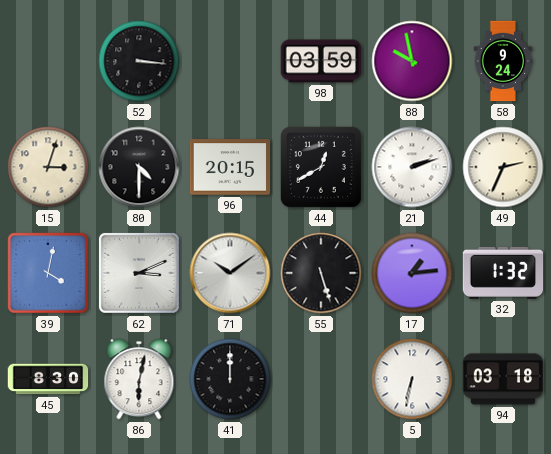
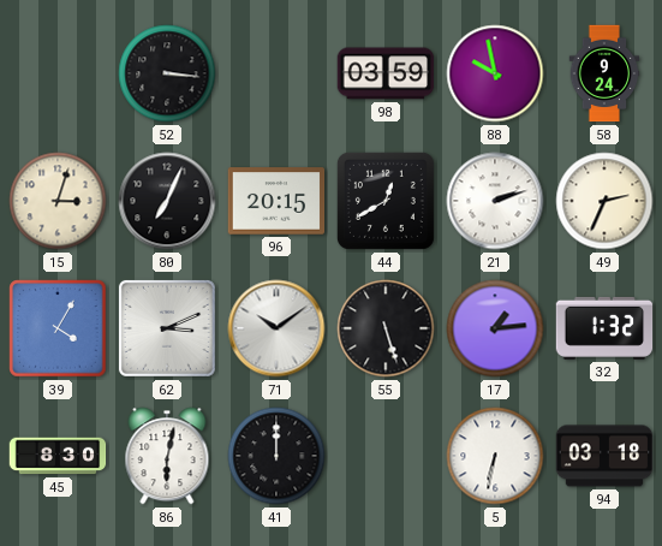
80: 4:30 -> 7:04
39: 4:02 -> 4:05
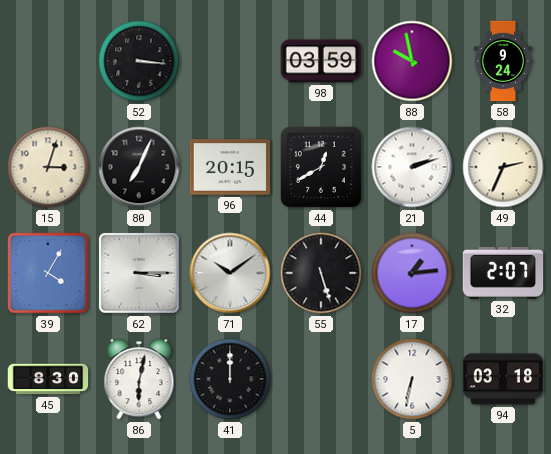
62: 3:11 -> 3:15
32: 1:32 -> 2:07
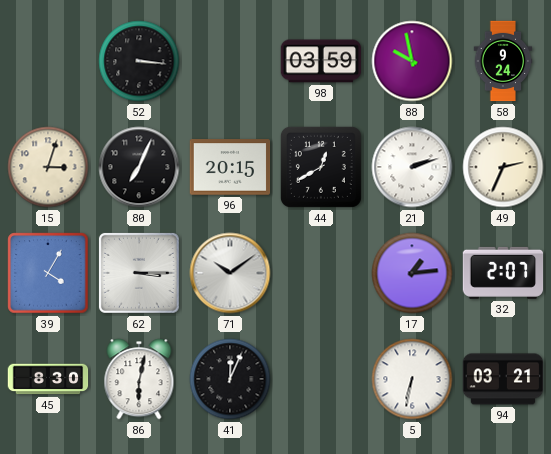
55: 5:27 -> none
41: 12:00 -> 12:04
94: 03:18 -> 03:21
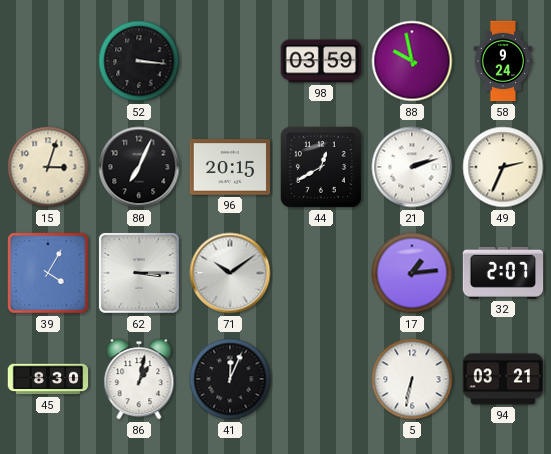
86: 6:02 -> 1:02
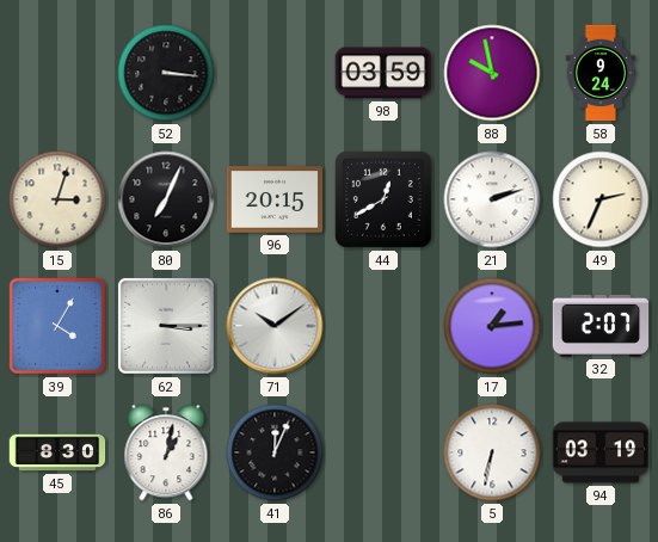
94: 03:21 -> 03:19
